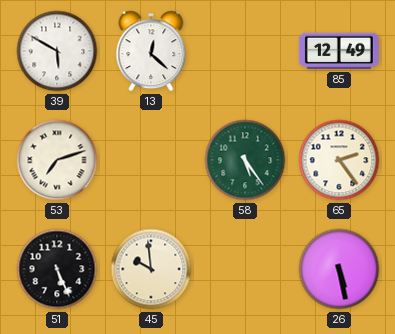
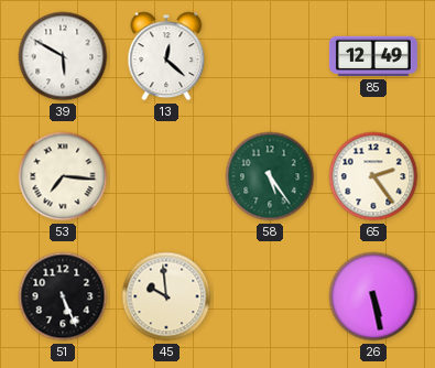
53: 7:12 -> 7:16
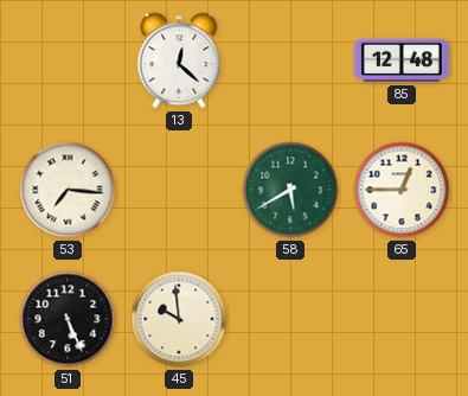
39: 5:50 -> none
85: 12:49 -> 12:48
58: 5:24 -> 5:40
65: 2:24 -> 12:45
26: 5:28 -> none
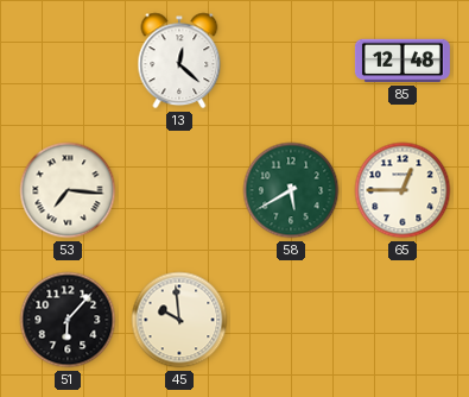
51: 5:26 -> 6:07
